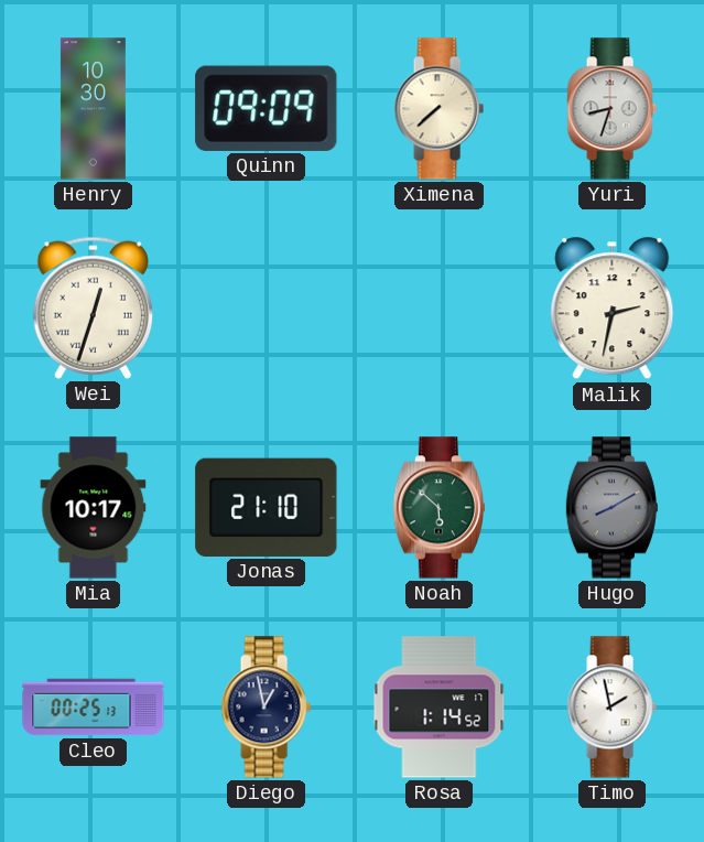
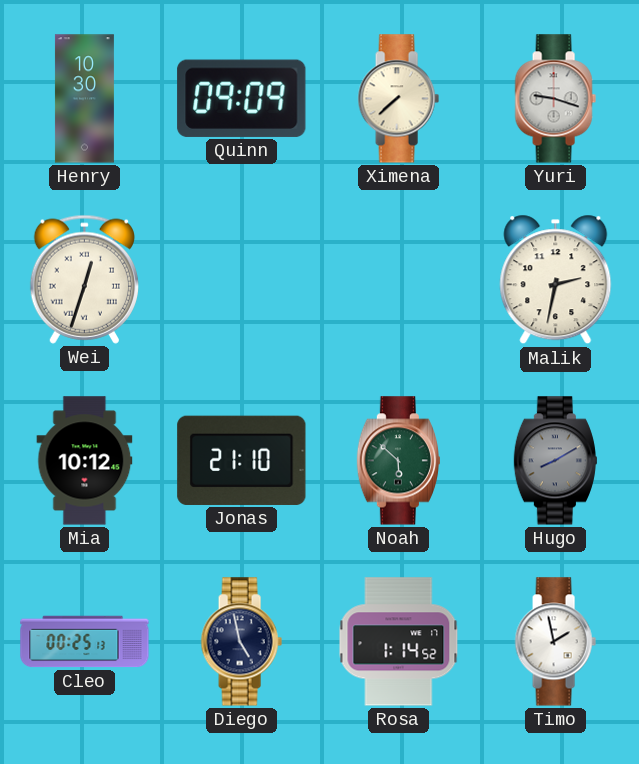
Yuri: 8:33 -> 9:18
Mia: 10:17 -> 10:12
Diego: 12:58 -> 4:58
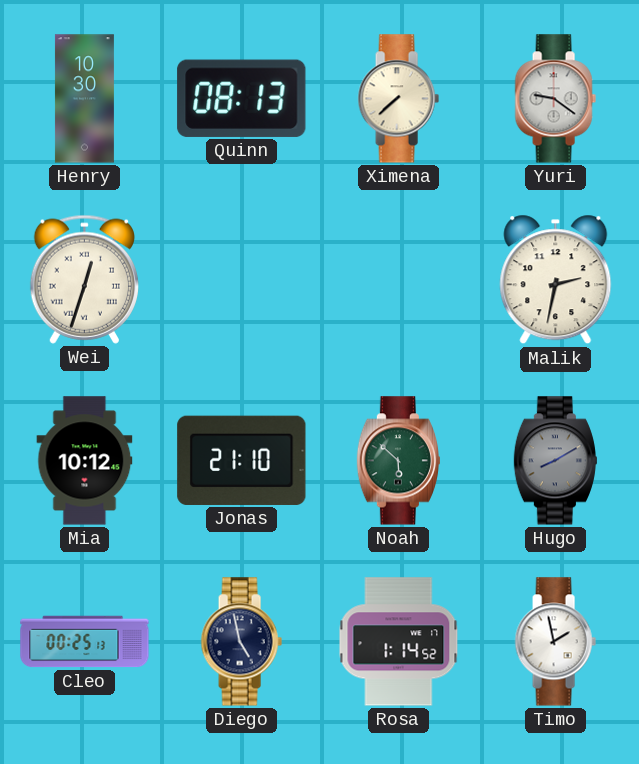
Quinn: 09:09 -> 08:13
Yuri: 9:18 -> 9:21
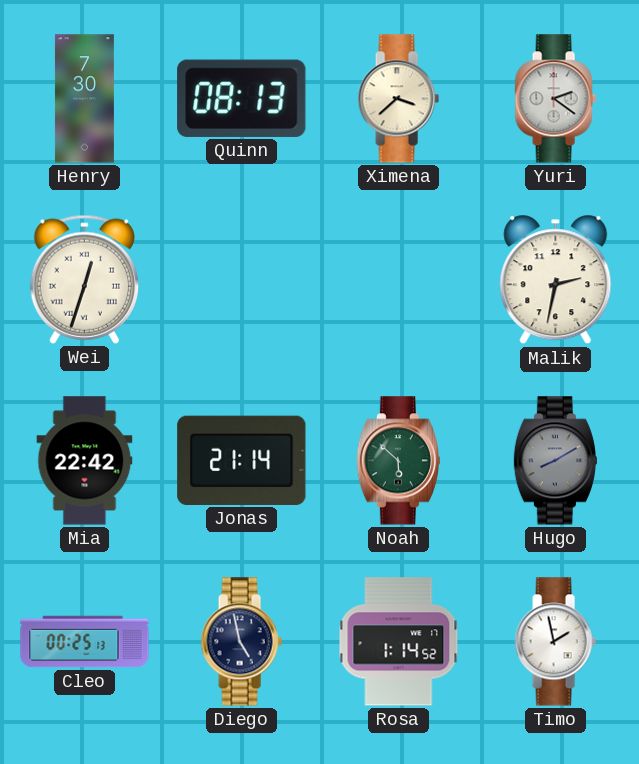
Henry: 10:30 -> 7:30
Ximena: 7:38 -> 3:38
Yuri: 9:21 -> 2:21
Mia: 10:12 -> 22:42
Jonas: 21:10 -> 21:14
